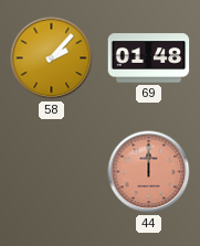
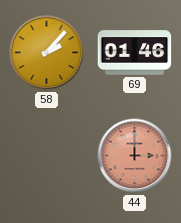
69: 01:48 -> 01:46
44: 12:00 -> 3:00
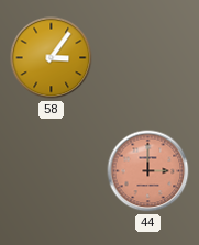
58: 2:07 -> 3:06
69: 01:46 -> none
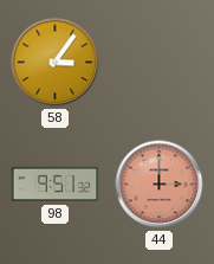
98: none -> 9:51
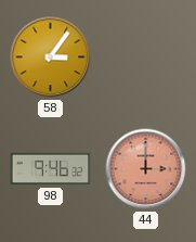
98: 9:51 -> 9:46
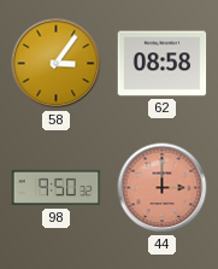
62: none -> 08:58
98: 9:46 -> 9:50
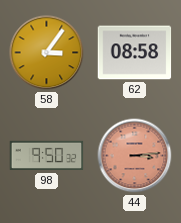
44: 3:00 -> 3:14
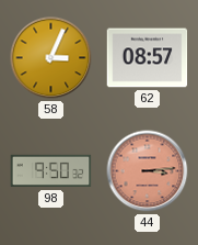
58: 3:06 -> 3:04
62: 08:58 -> 08:57
